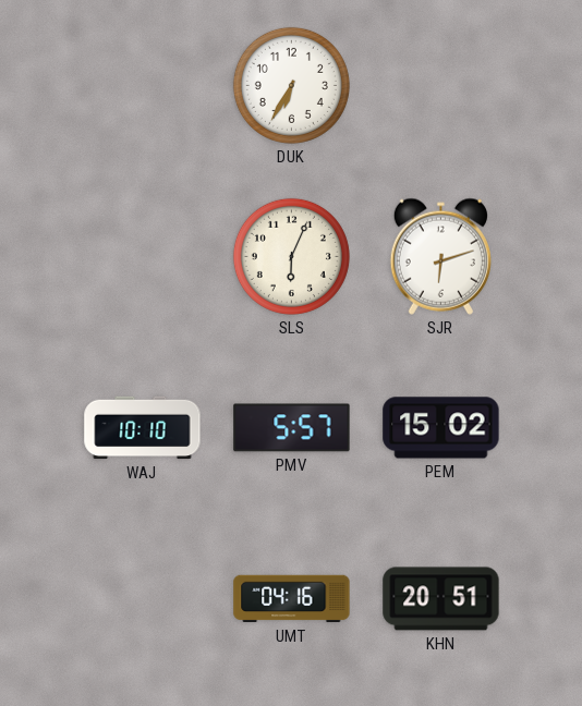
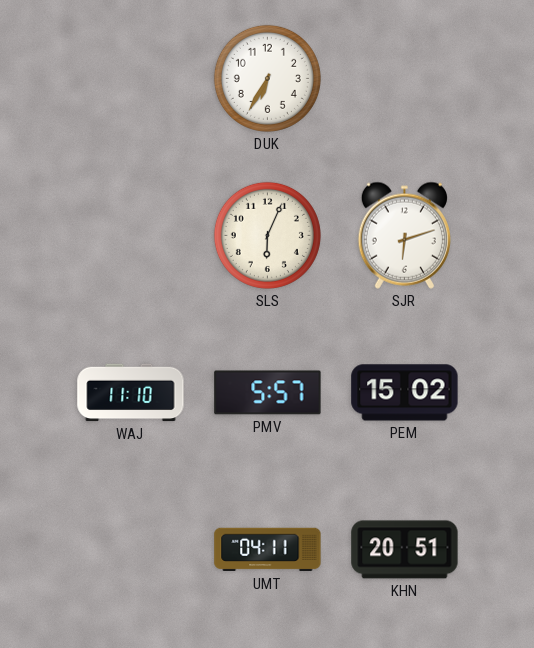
WAJ: 10:10 -> 11:10
UMT: 04:16 -> 04:11
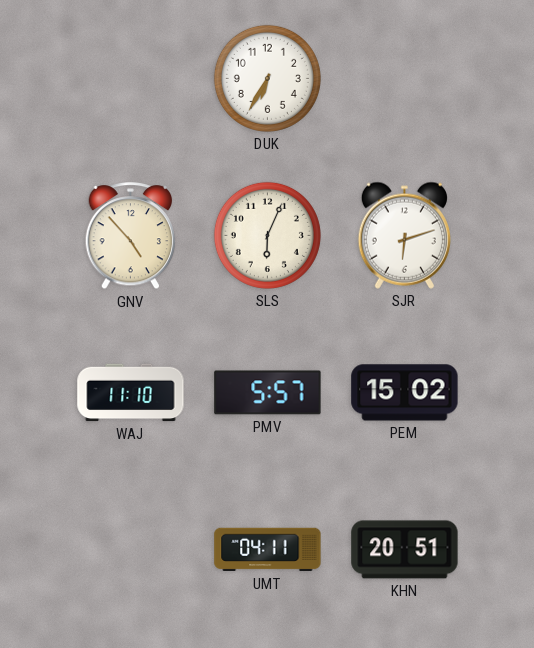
GNV: none -> 4:53
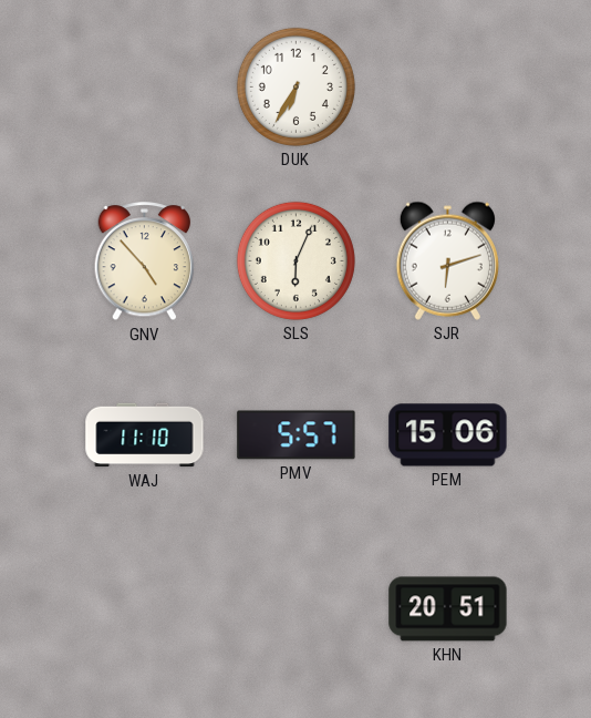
PEM: 15:02 -> 15:06
UMT: 04:11 -> none
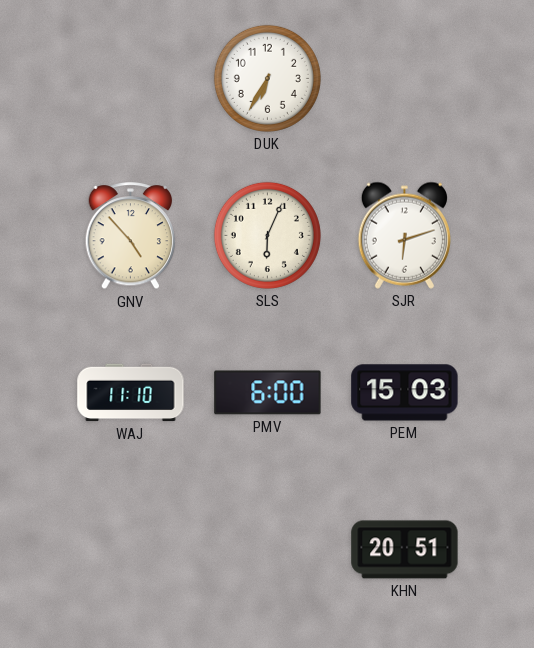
PMV: 5:57 -> 6:00
PEM: 15:06 -> 15:03
